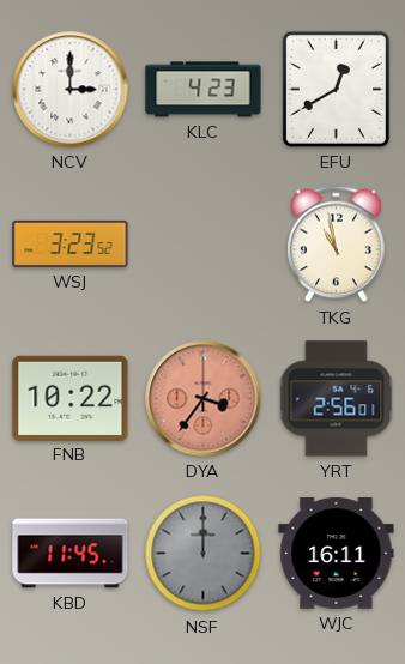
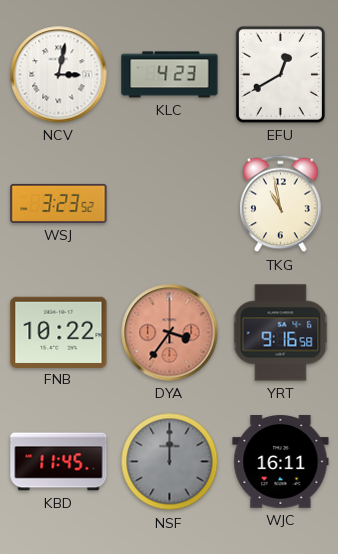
NCV: 3:00 -> 3:02
YRT: 2:56 -> 9:16
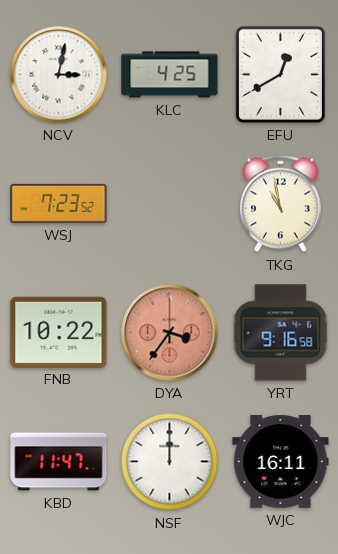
KLC: 4:23 -> 4:25
WSJ: 3:23 -> 7:23
KBD: 11:45 -> 11:47
NSF dial: grey -> white
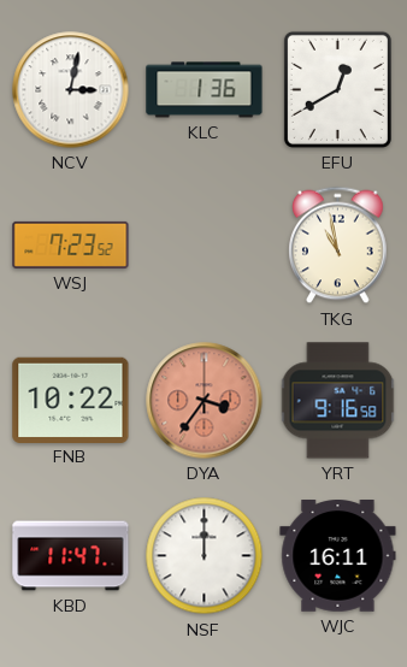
KLC: 4:25 -> 1:36
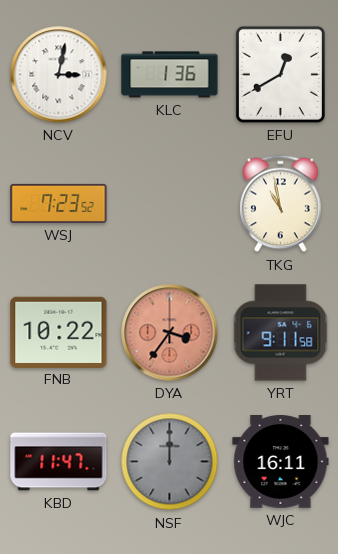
YRT: 9:16 -> 9:11
NSF dial: white -> grey
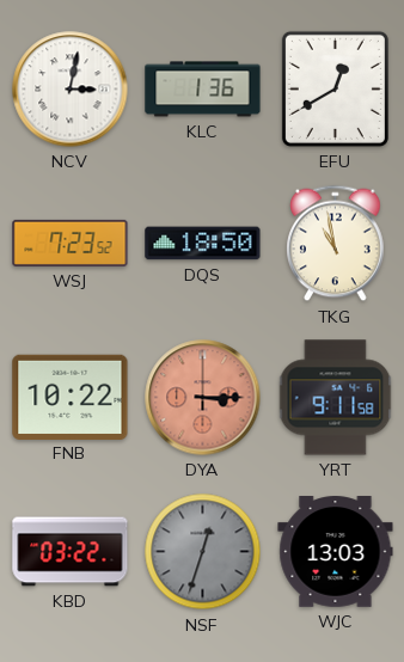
DQS: none -> 18:50
DYA: 3:36 -> 3:15
KBD: 11:47 -> 03:22
NSF: 12:00 -> 12:33
WJC: 16:11 -> 13:03
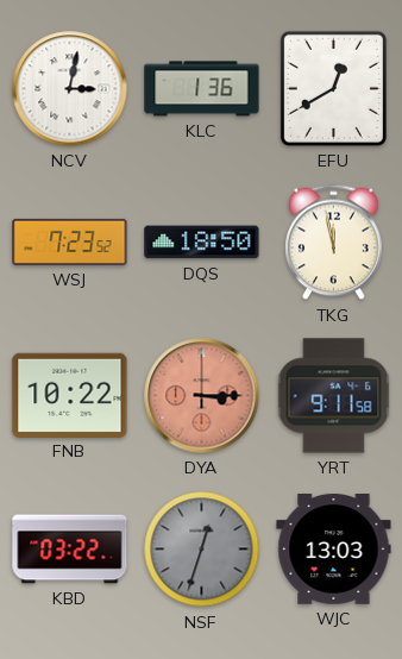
TKG: 10:58 -> 11:58
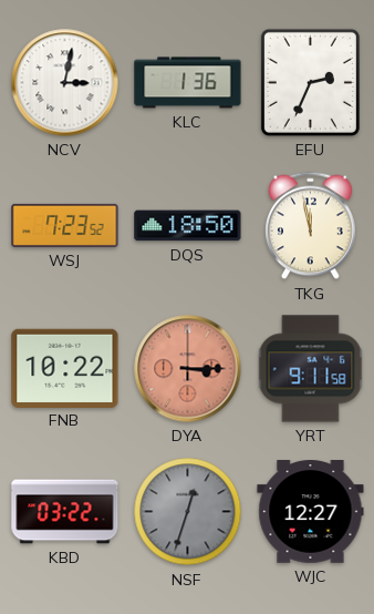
EFU: 12:40 -> 2:34
WJC: 13:03 -> 12:27
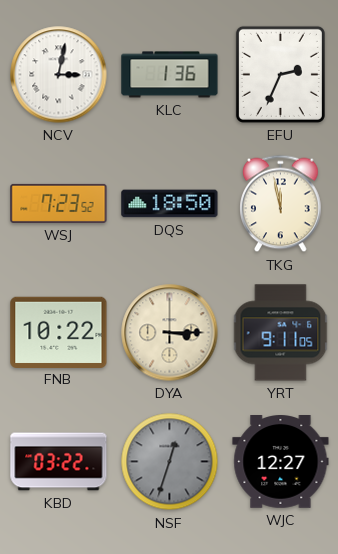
DYA dial: salmon -> cream
YRT: 9:11:58 -> 9:11:05
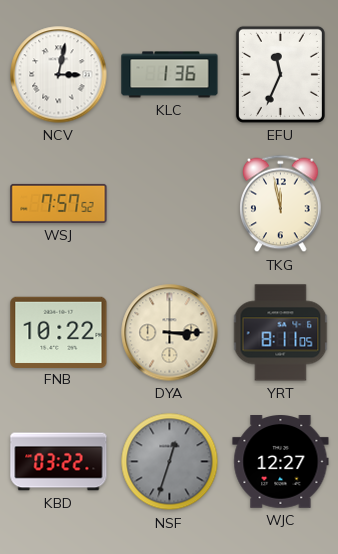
EFU: 2:34 -> 11:34
WSJ: 7:23 -> 7:57
DQS: 18:50 -> none
YRT: 9:11 -> 8:11
